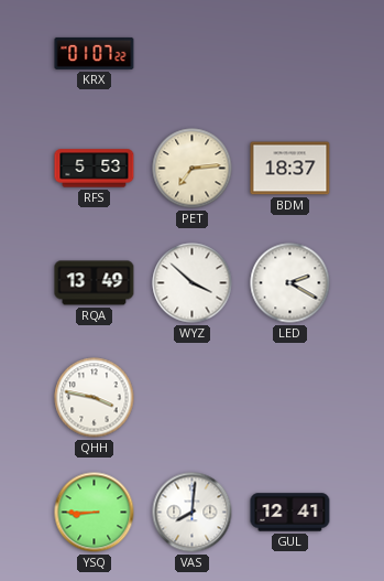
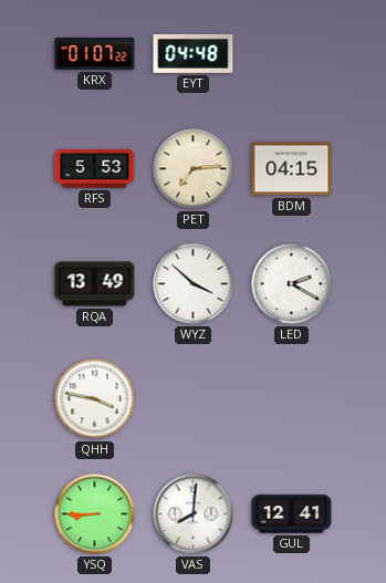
EYT: none -> 04:48
BDM: 18:37 -> 04:15
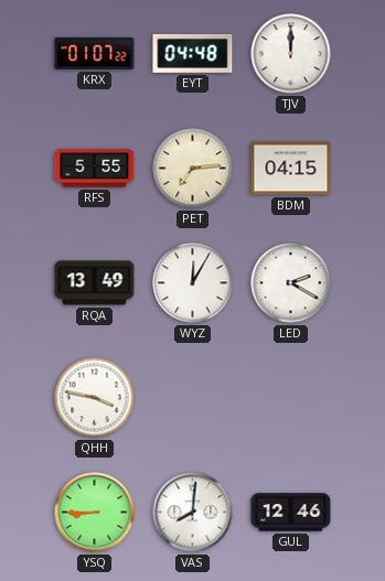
TJV: none -> 12:00
RFS: 5:53 -> 5:55
WYZ: 3:52 -> 12:05
GUL: 12:41 -> 12:46
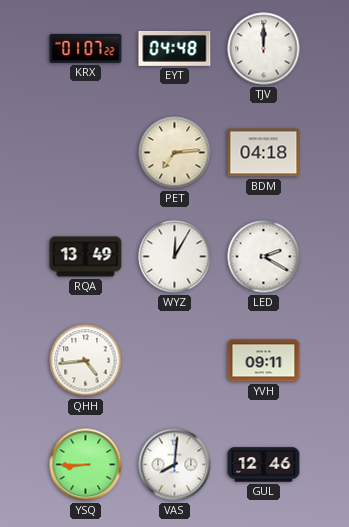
RFS: 5:55 -> none
BDM: 04:15 -> 04:18
QHH: 3:47 -> 4:44
YVH: none -> 09:11
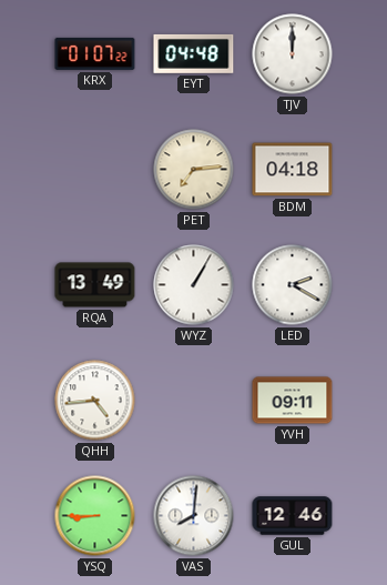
WYZ: 12:05 -> 1:05
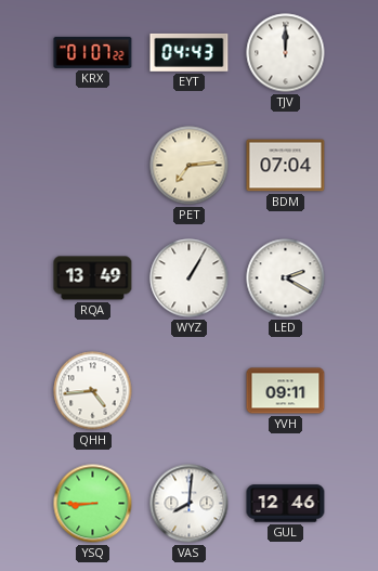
EYT: 04:48 -> 04:43
BDM: 04:18 -> 07:04
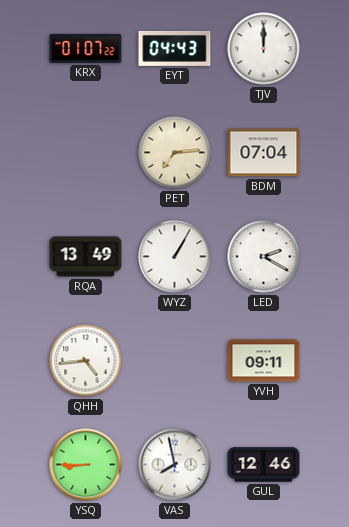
VAS: 8:01 -> 7:58
